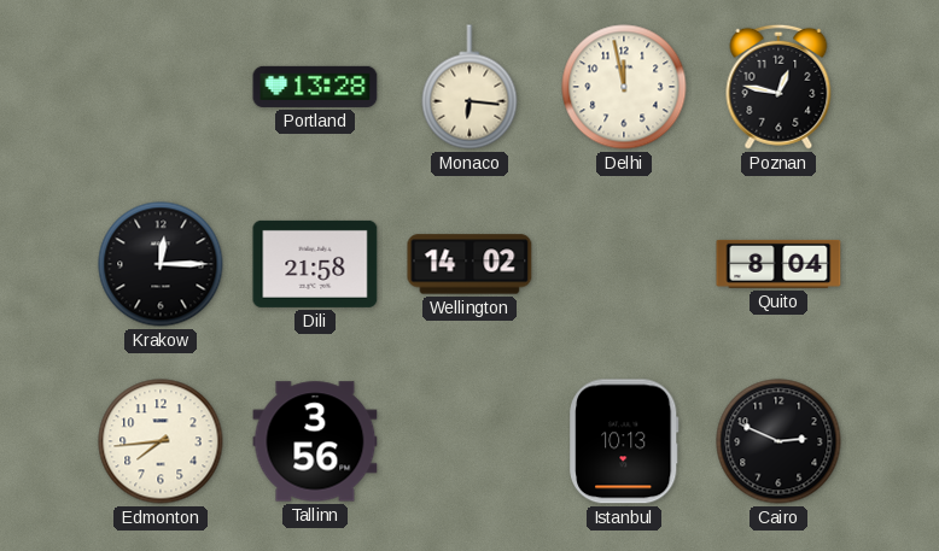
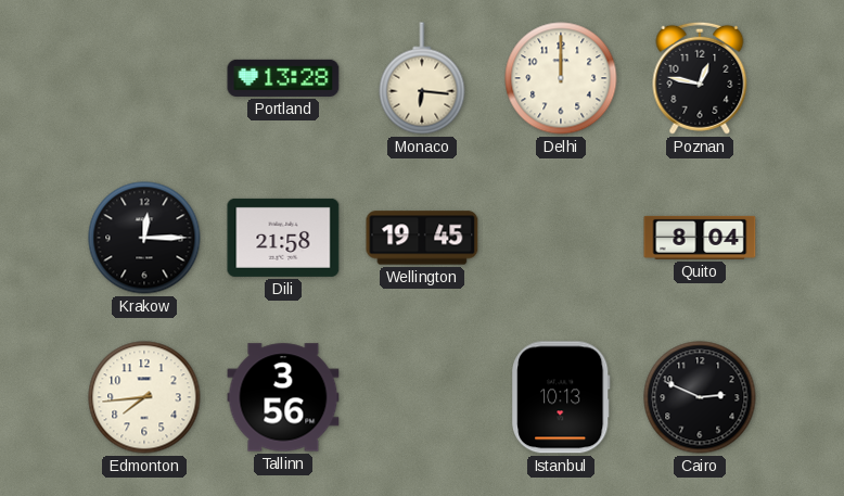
Delhi: 11:58 -> 12:00
Wellington: 14:02 -> 19:45
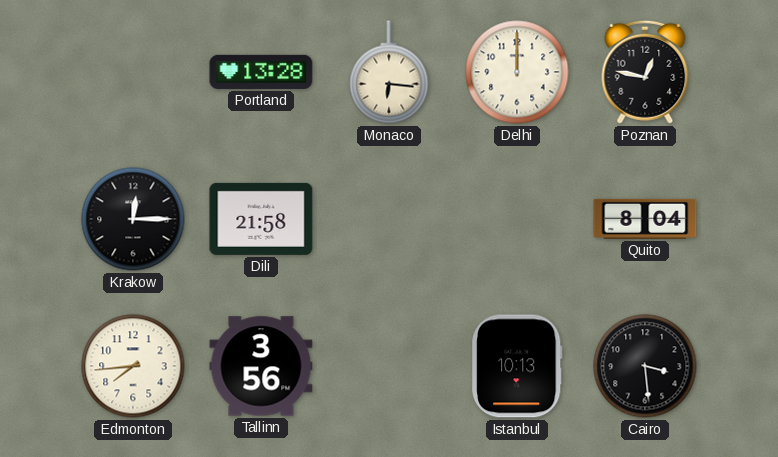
Wellington: 19:45 -> none
Cairo: 2:49 -> 3:29
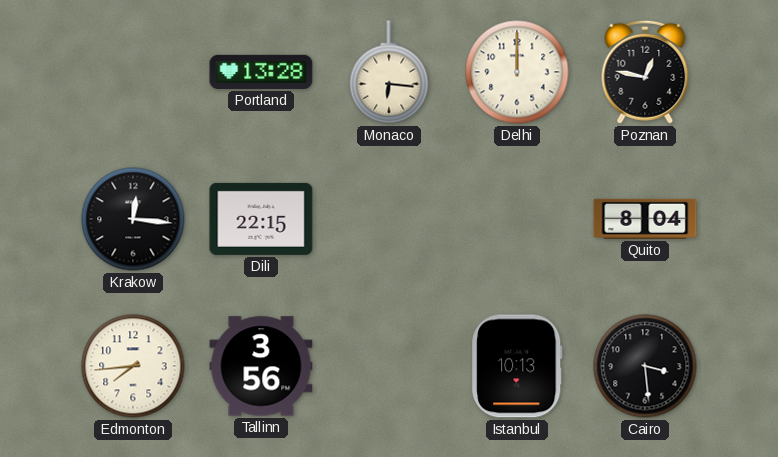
Krakow: 12:15 -> 12:16
Dili: 21:58 -> 22:15
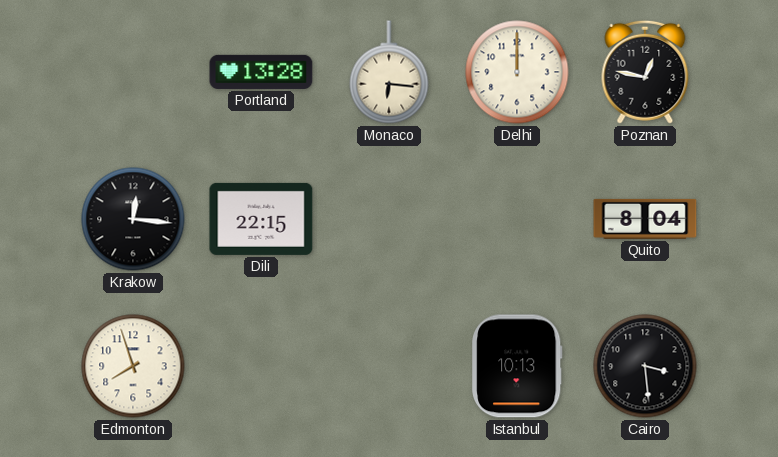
Edmonton: 7:44 -> 7:57
Tallinn: 3:56 -> none
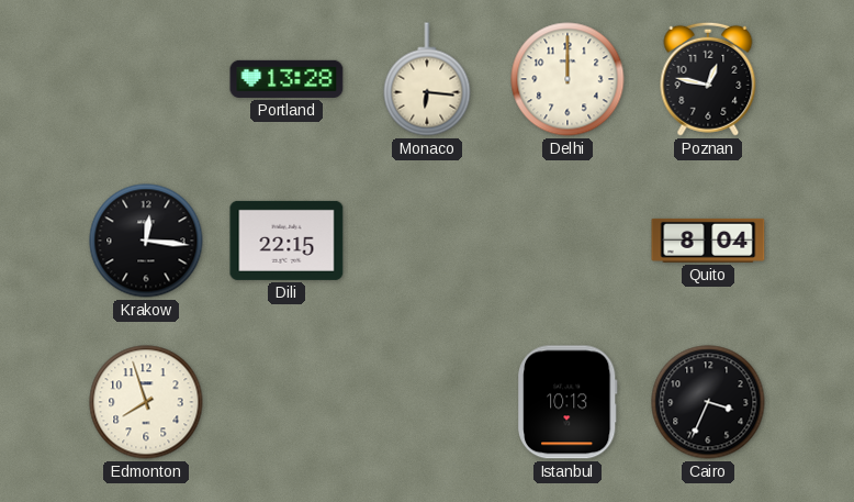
Cairo: 3:29 -> 3:34
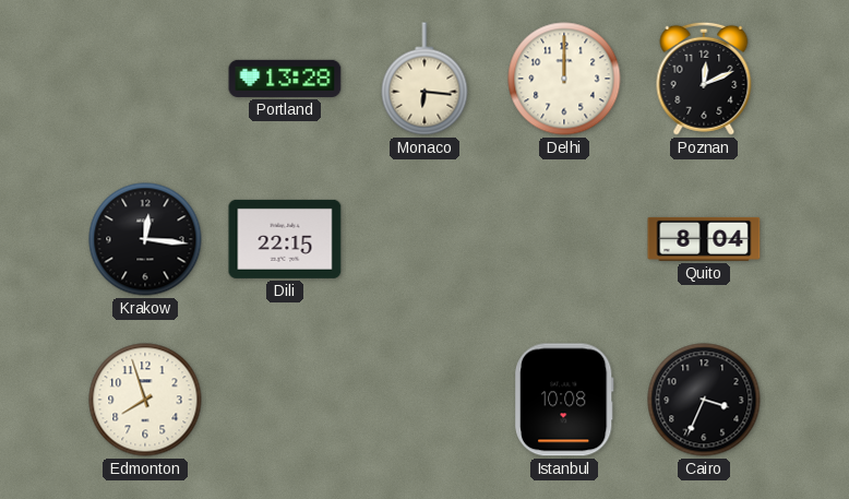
Poznan: 12:47 -> 12:11
Istanbul: 10:13 -> 10:08
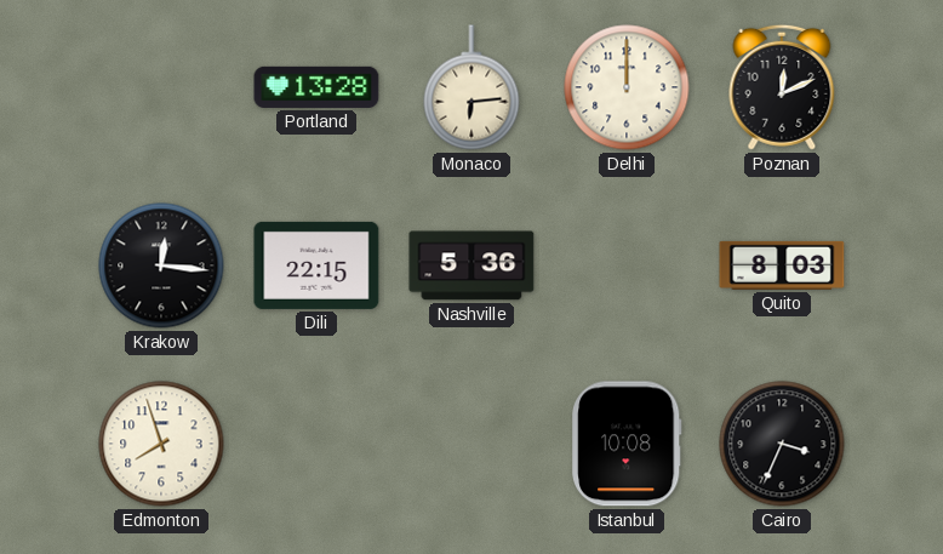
Monaco: 6:16 -> 6:14
Nashville: none -> 5:36
Quito: 8:04 -> 8:03
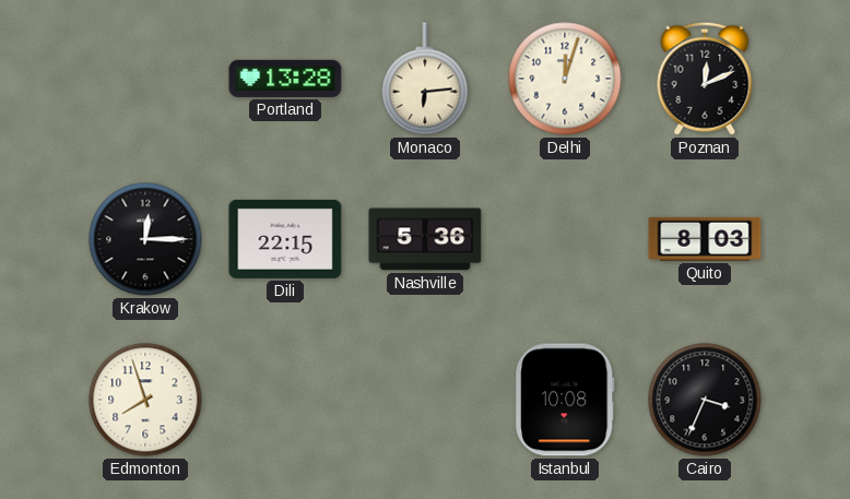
Delhi: 12:00 -> 12:03
Krakow: 12:16 -> 12:15
